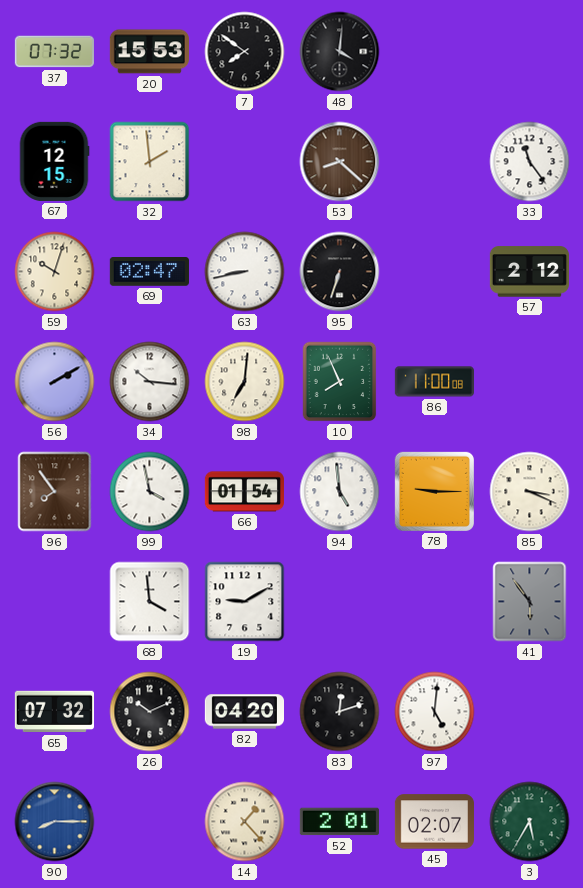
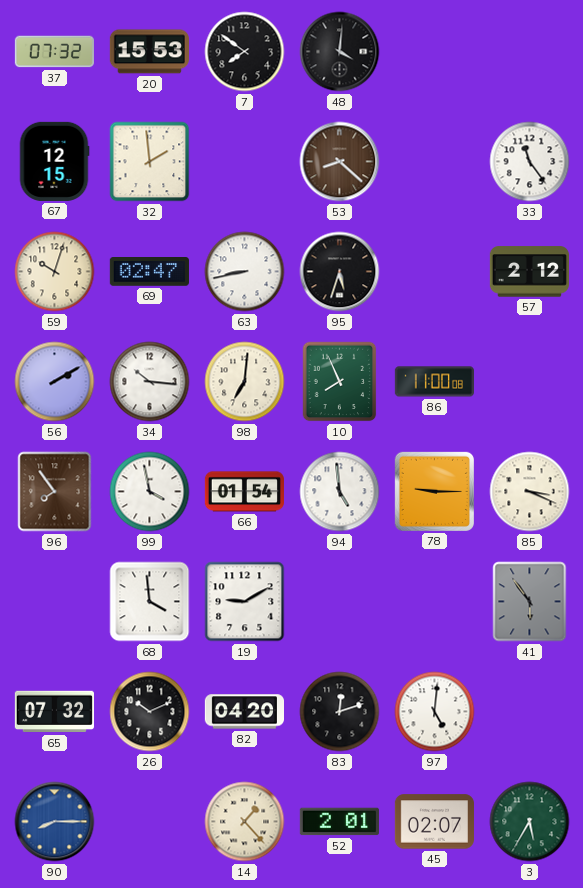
95: 6:33 -> 5:33
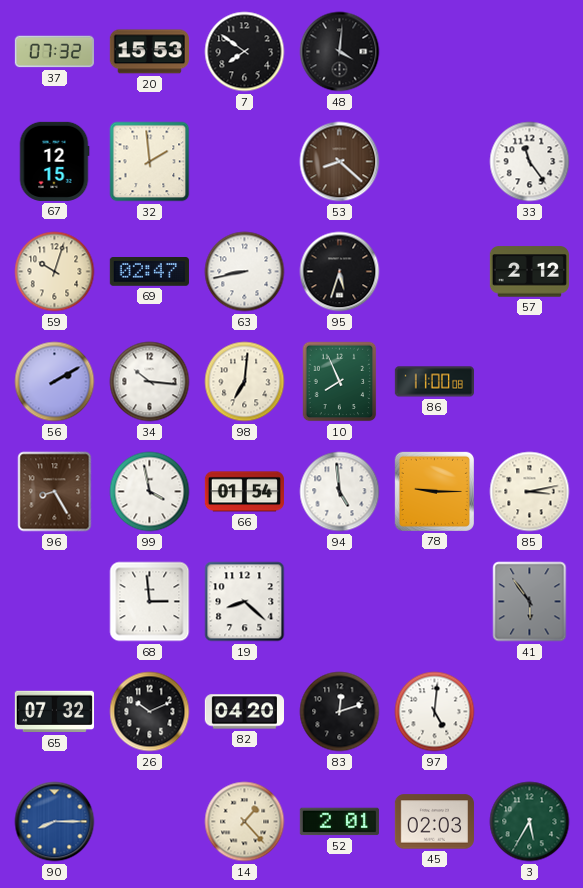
96: 7:54 -> 8:25
85: 3:19 -> 3:13
68: 3:59 -> 2:59
19: 9:10 -> 8:22
45: 02:07 -> 02:03
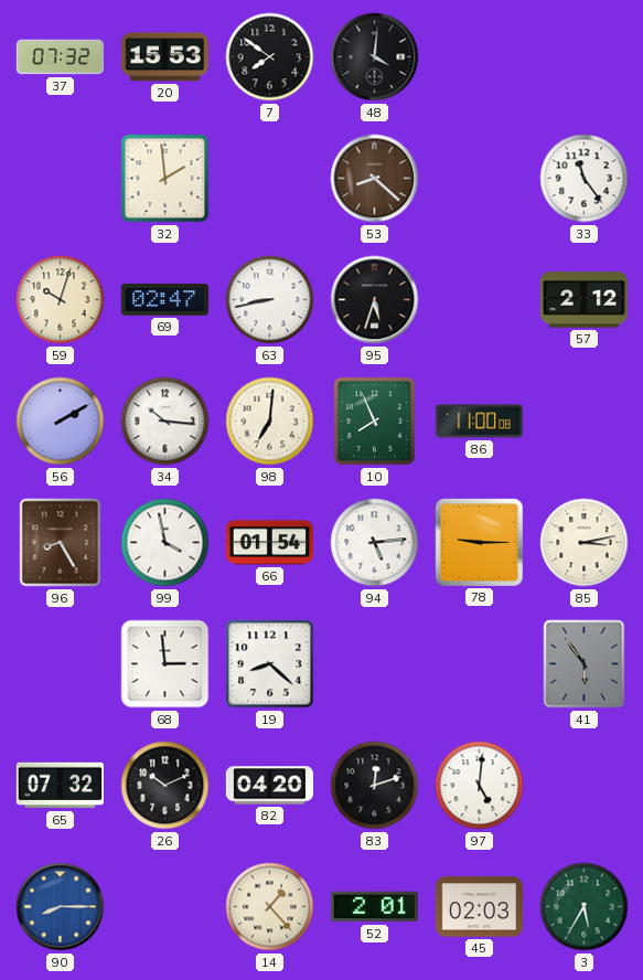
67: 12:15 -> none
94: 4:59 -> 5:14
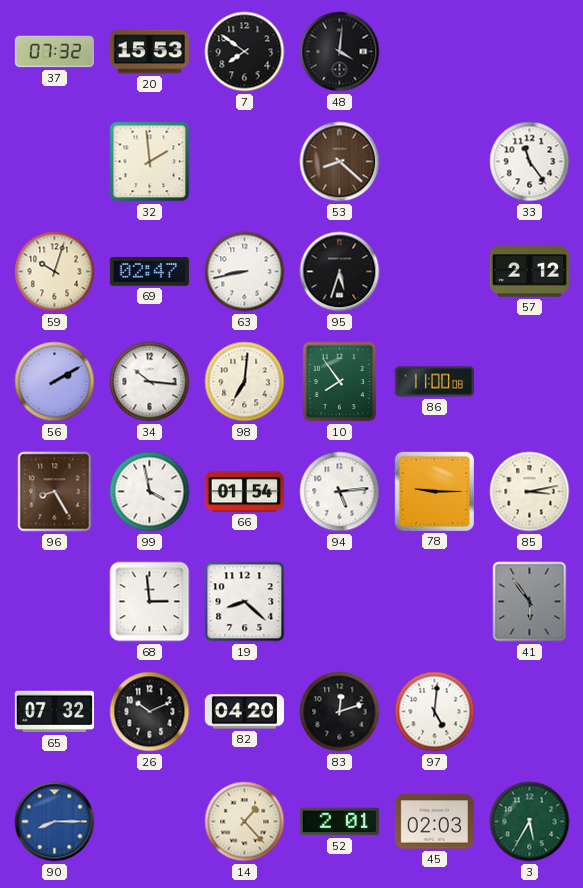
10: 7:56 -> 7:54
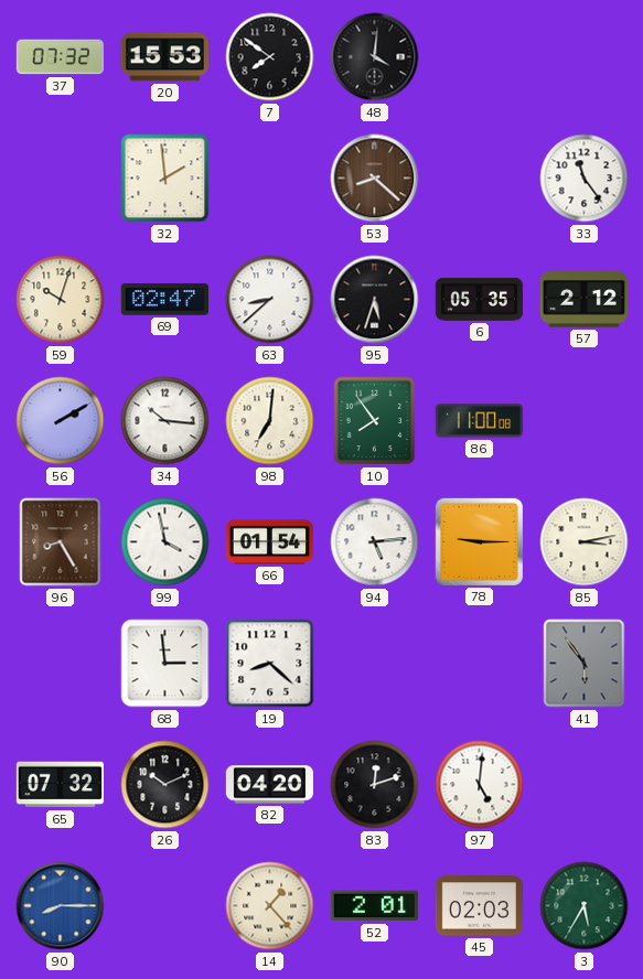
63: 8:43 -> 8:38
6: none -> 05:35
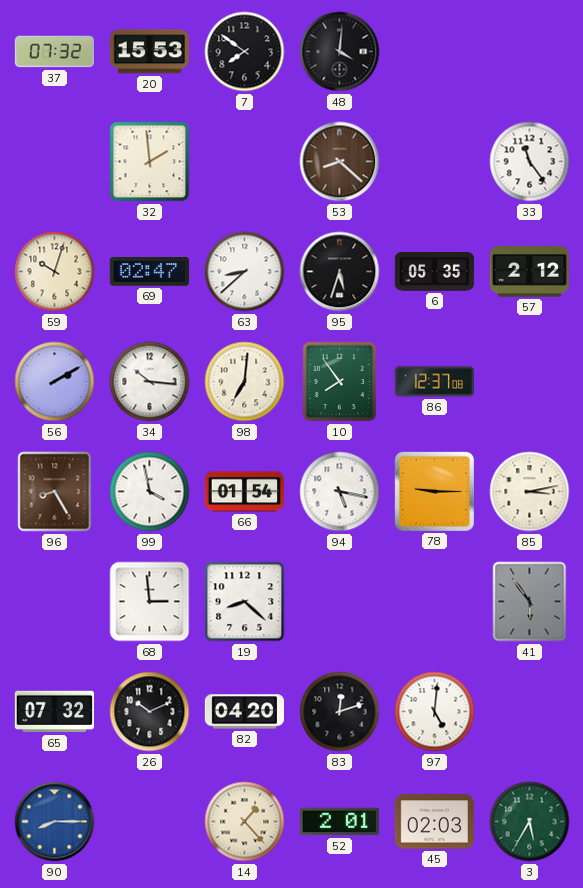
86: 11:00 -> 12:37
94: 5:14 -> 5:17
